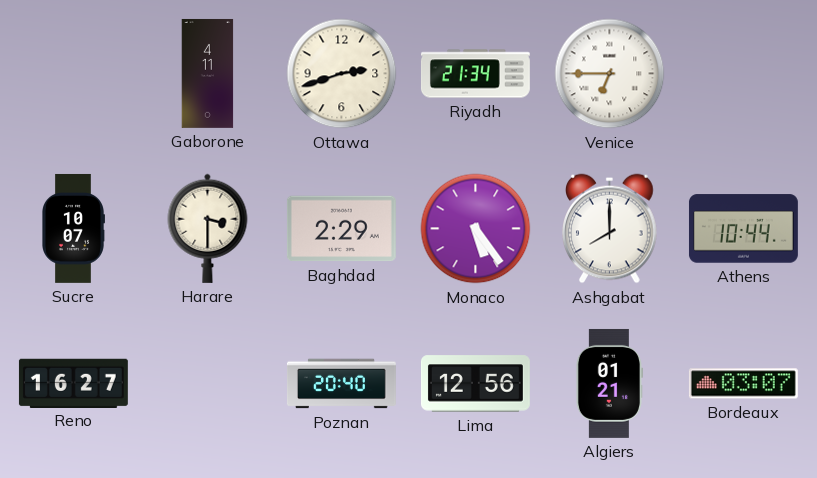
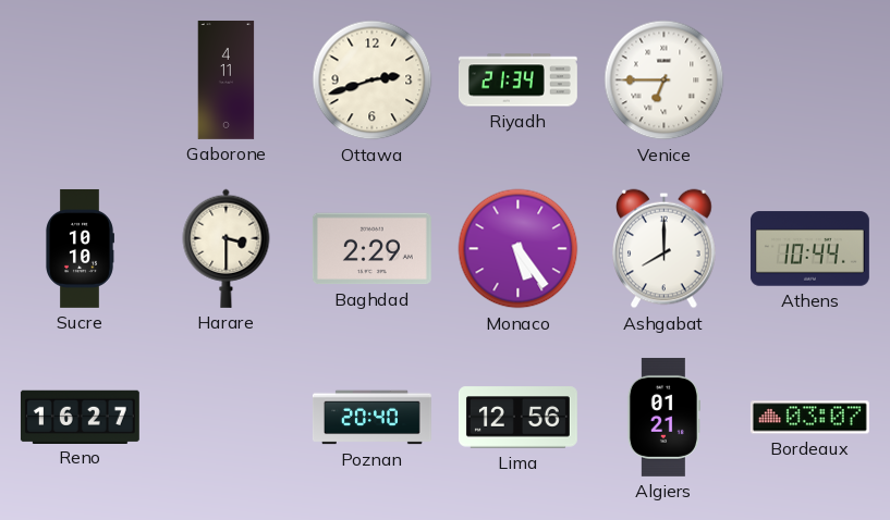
Sucre: 10:07 -> 10:10
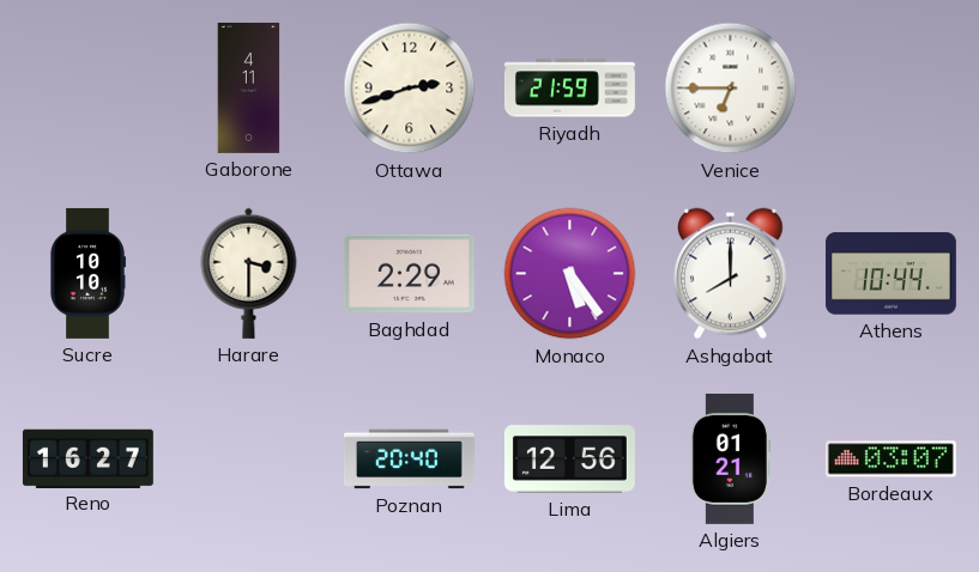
Riyadh: 21:34 -> 21:59
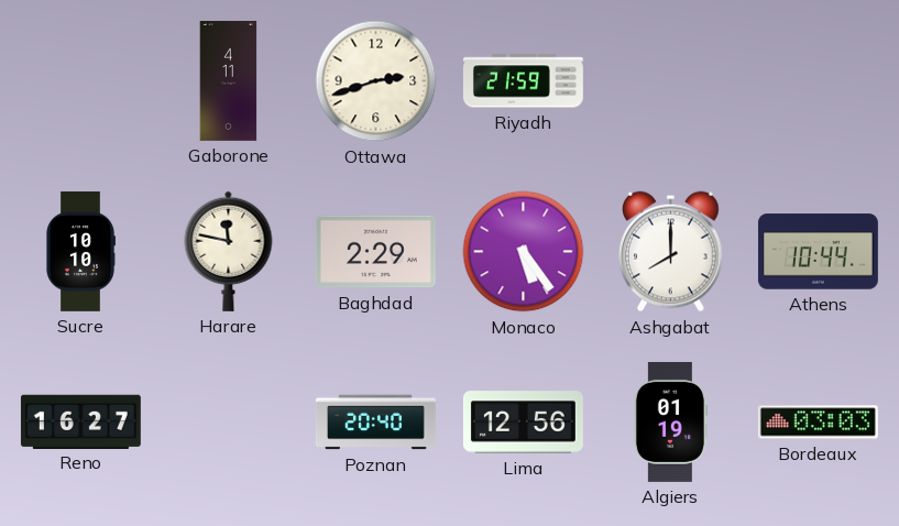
Venice: 6:45 -> none
Harare: 3:30 -> 11:47
Algiers: 01:21 -> 01:19
Bordeaux: 03:07 -> 03:03
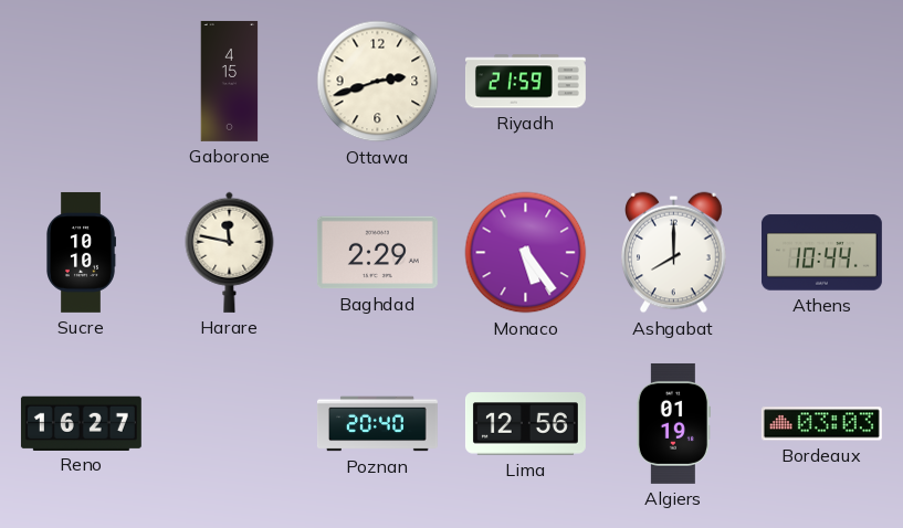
Gaborone: 4:11 -> 4:15
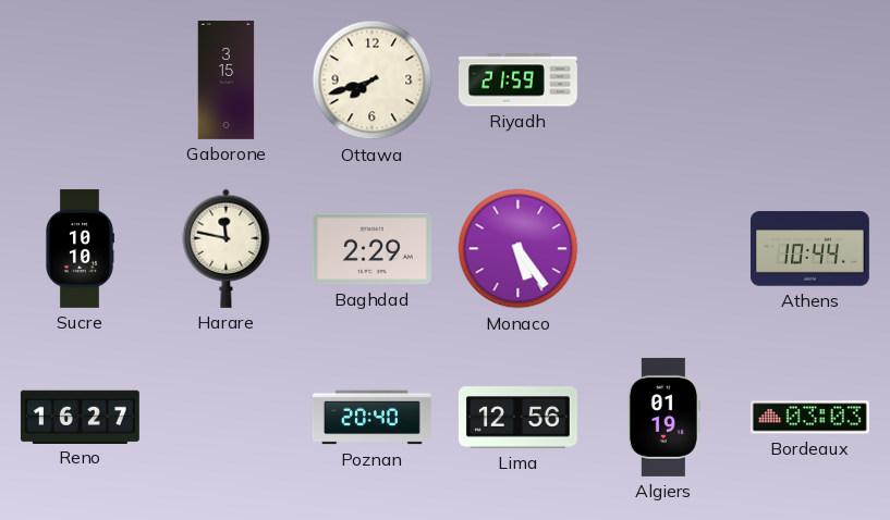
Gaborone: 4:15 -> 3:15
Ottawa: 2:42 -> 7:42
Ashgabat: 8:00 -> none
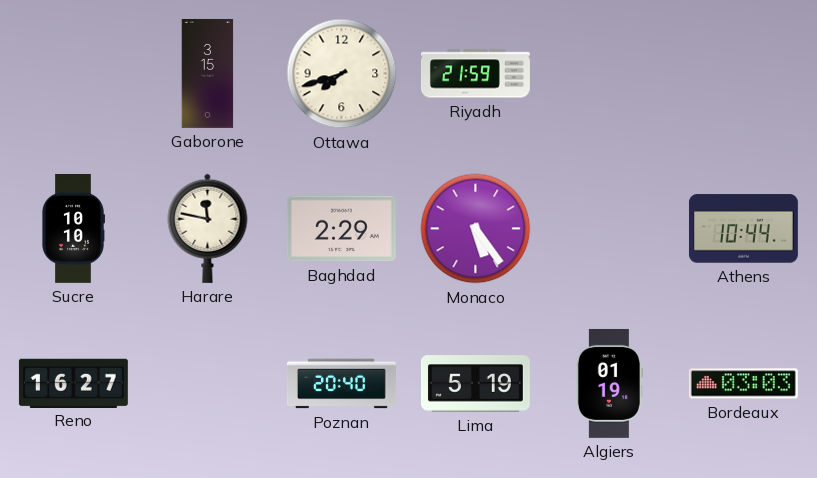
Lima: 12:56 -> 5:19
